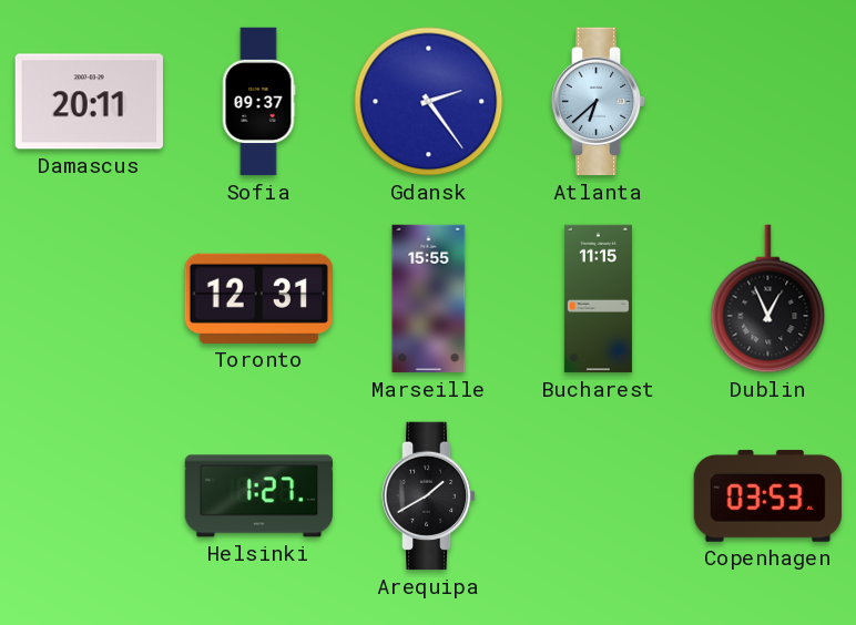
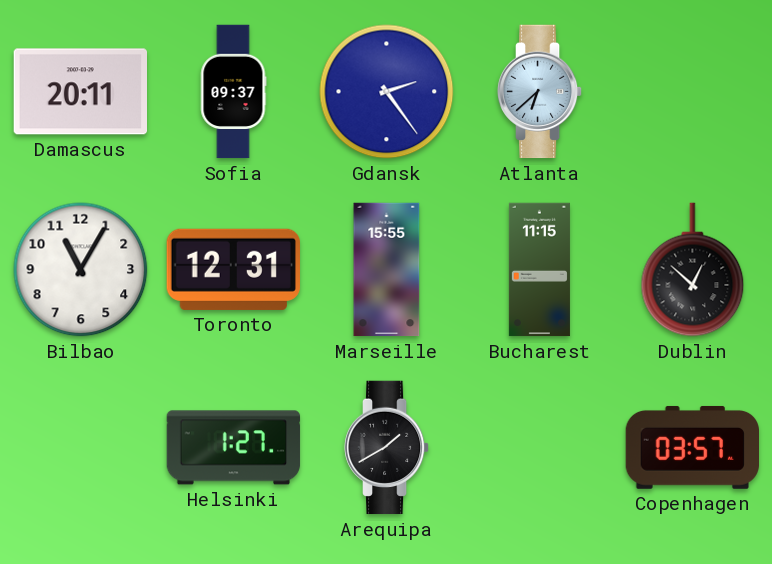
Bilbao: none -> 11:05
Dublin: 12:56 -> 12:52
Copenhagen: 03:53 -> 03:57
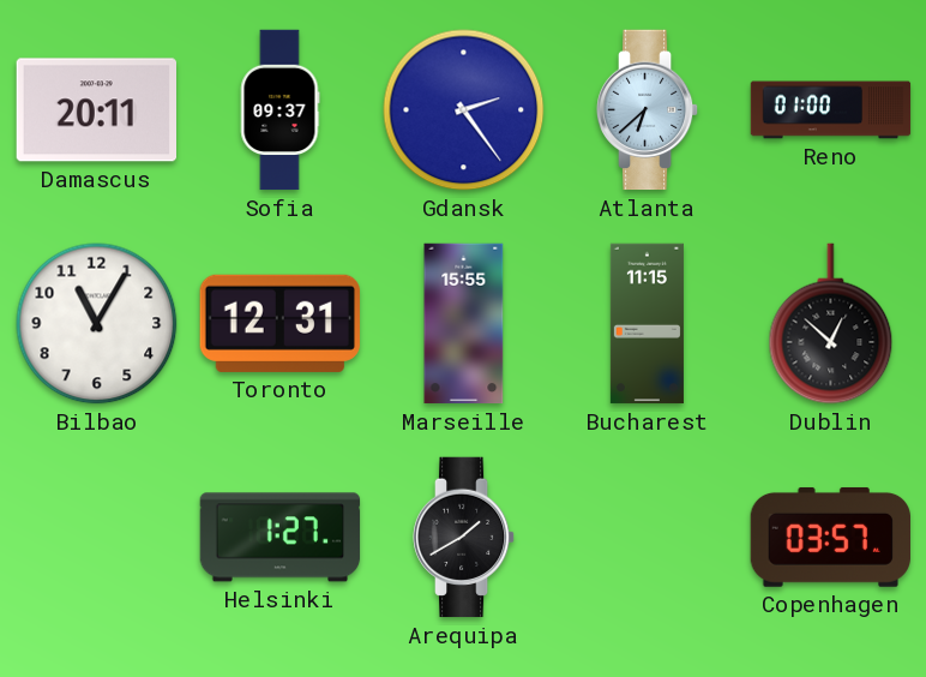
Reno: none -> 01:00
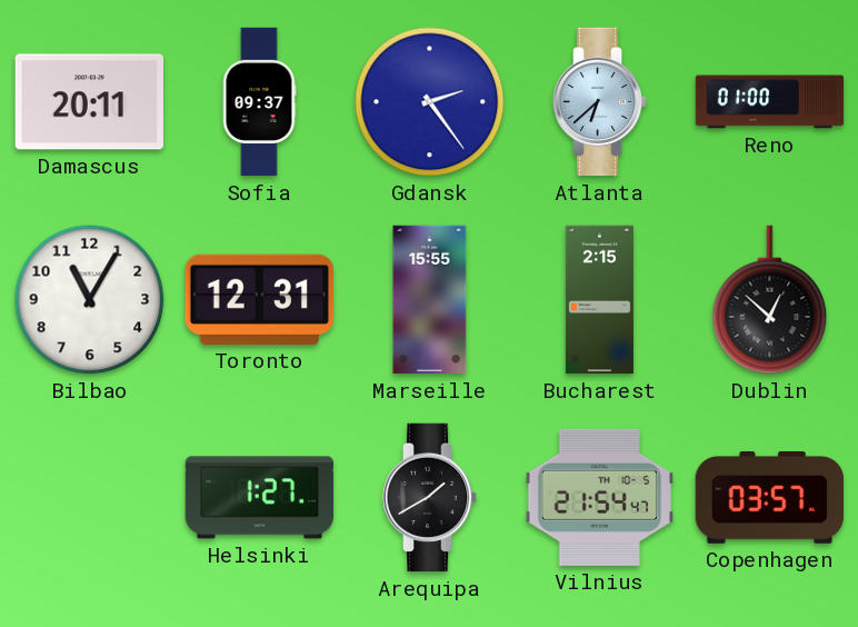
Bucharest: 11:15 -> 2:15
Vilnius: none -> 21:54
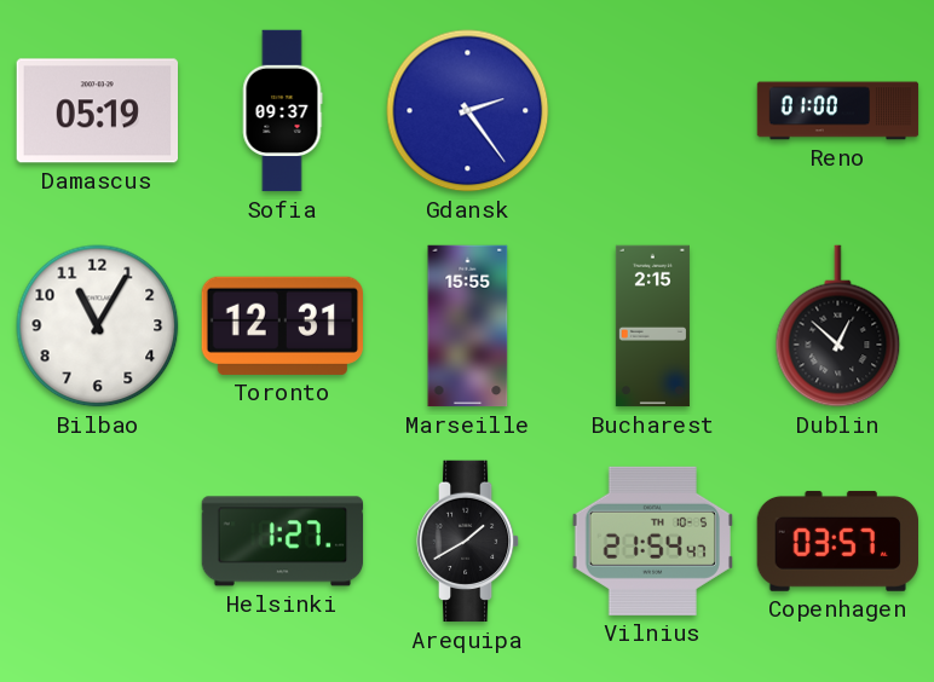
Damascus: 20:11 -> 05:19
Atlanta: 6:38 -> none
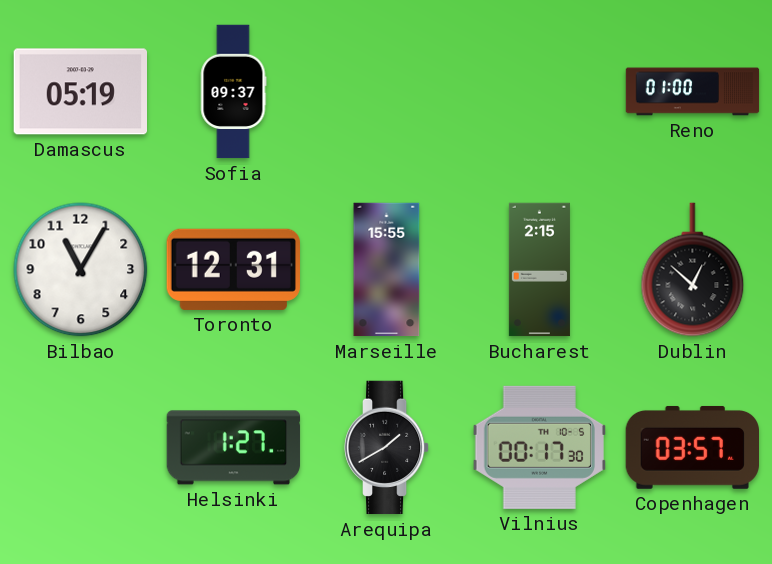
Gdansk: 2:24 -> none
Vilnius: 21:54 -> 00:17
